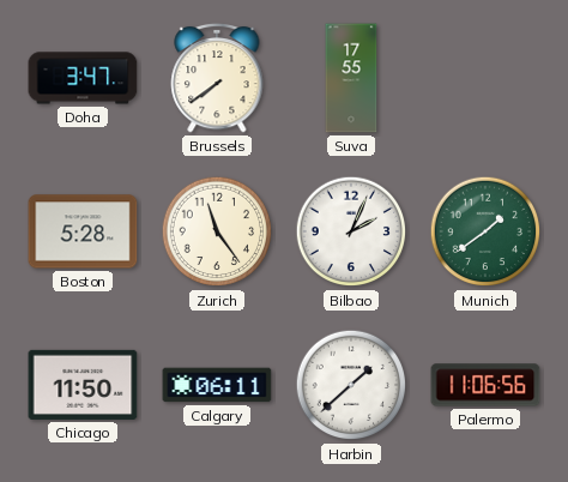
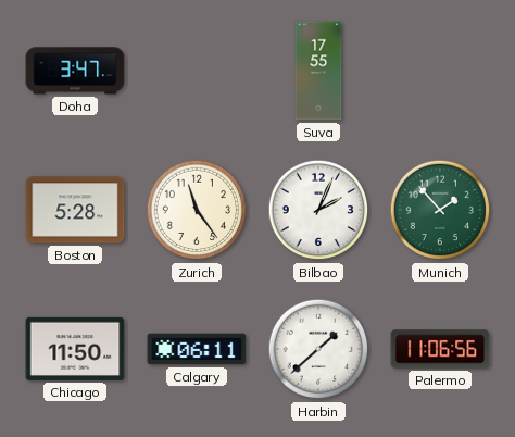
Brussels: 7:39 -> none
Munich: 1:39 -> 1:53
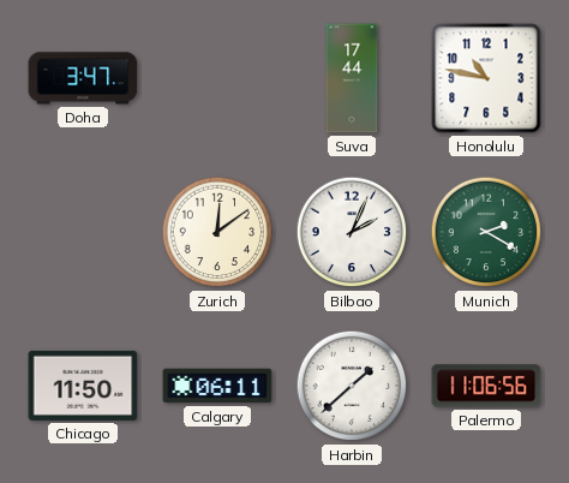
Suva: 17:55 -> 17:44
Honolulu: none -> 10:47
Boston: 5:28 -> none
Zurich: 11:24 -> 12:09
Munich: 1:53 -> 2:20
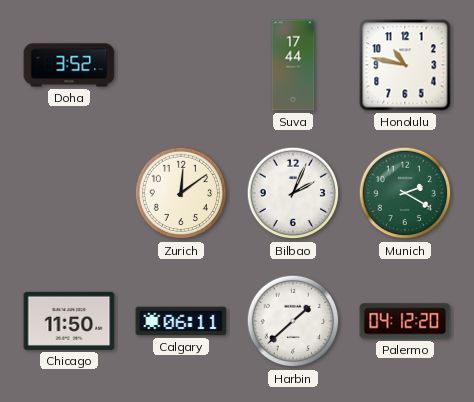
Doha: 3:47 -> 3:52
Palermo: 11:06 -> 04:12
